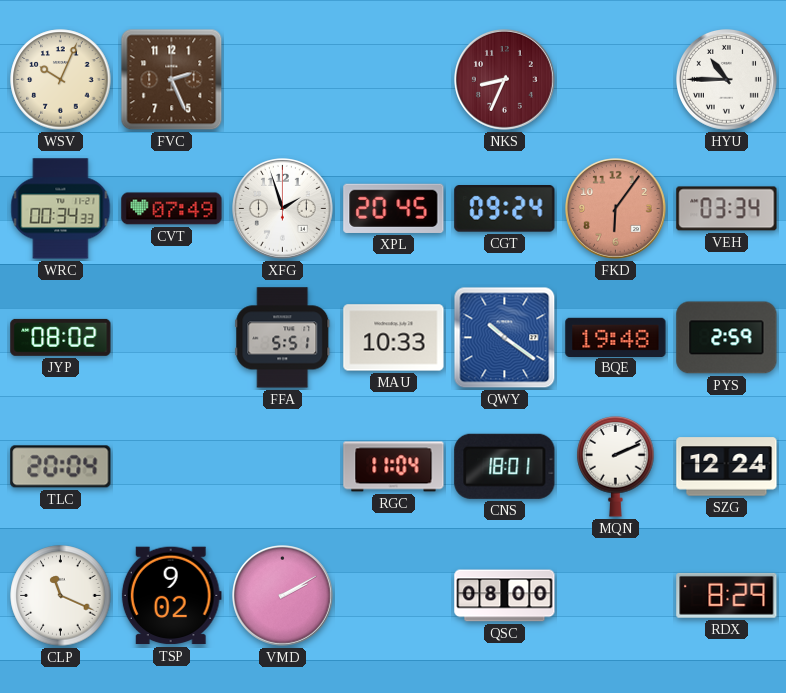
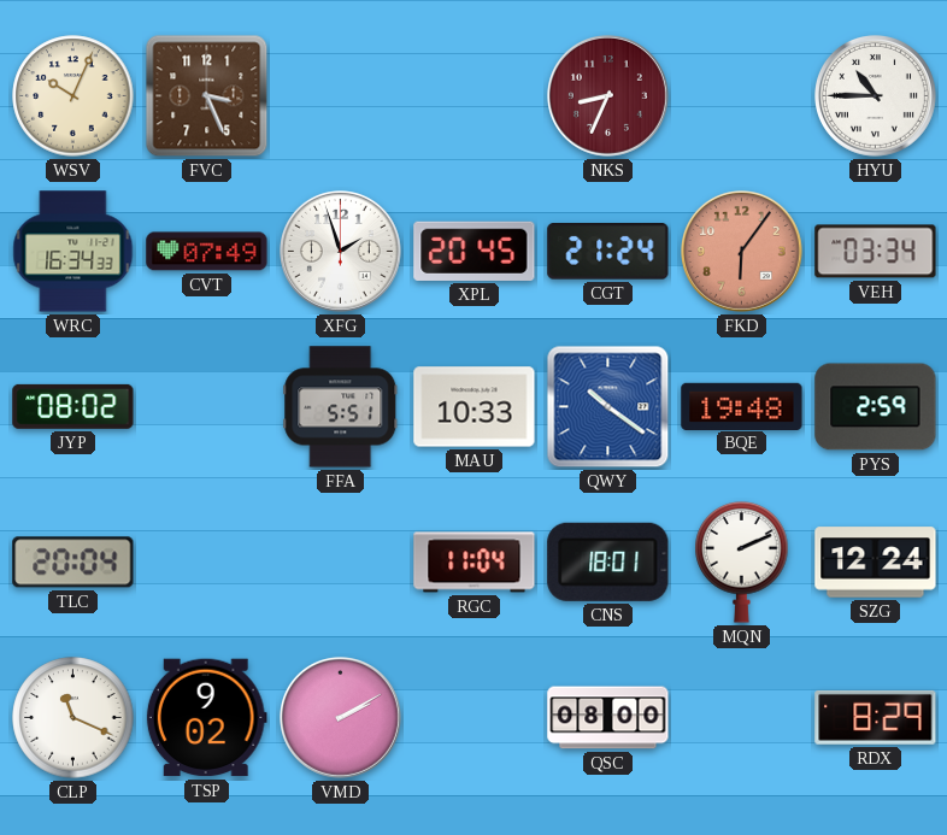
FVC: 2:26 -> 3:26
WRC: 00:34 -> 16:34
CGT: 09:24 -> 21:24
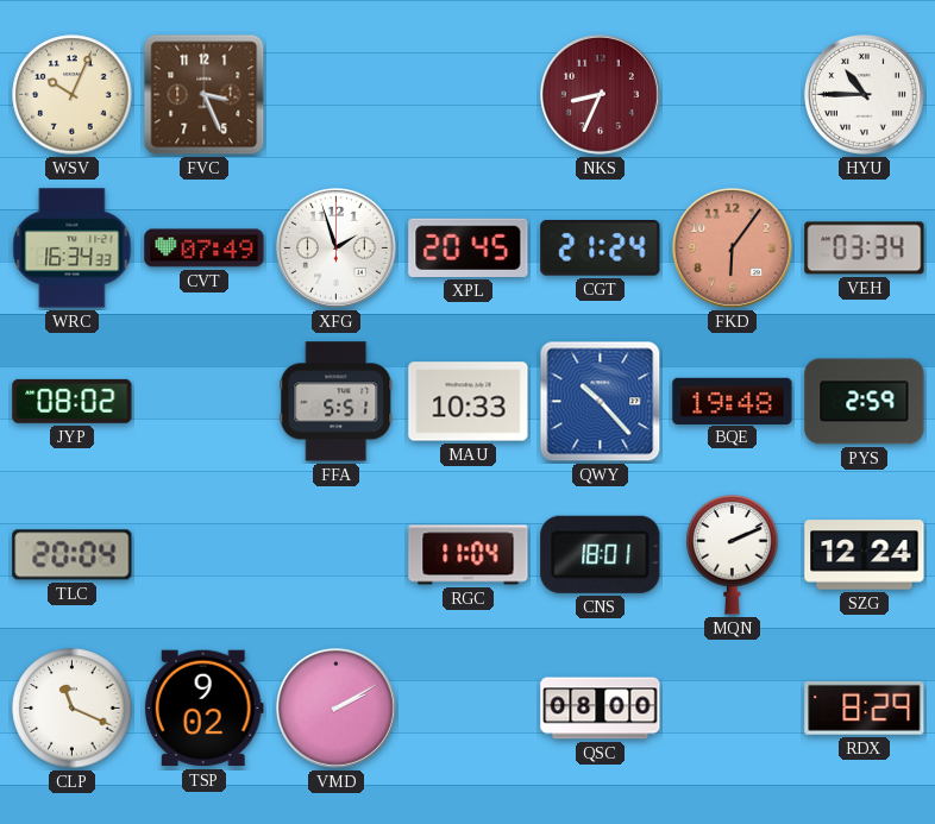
QWY: 10:21 -> 10:23
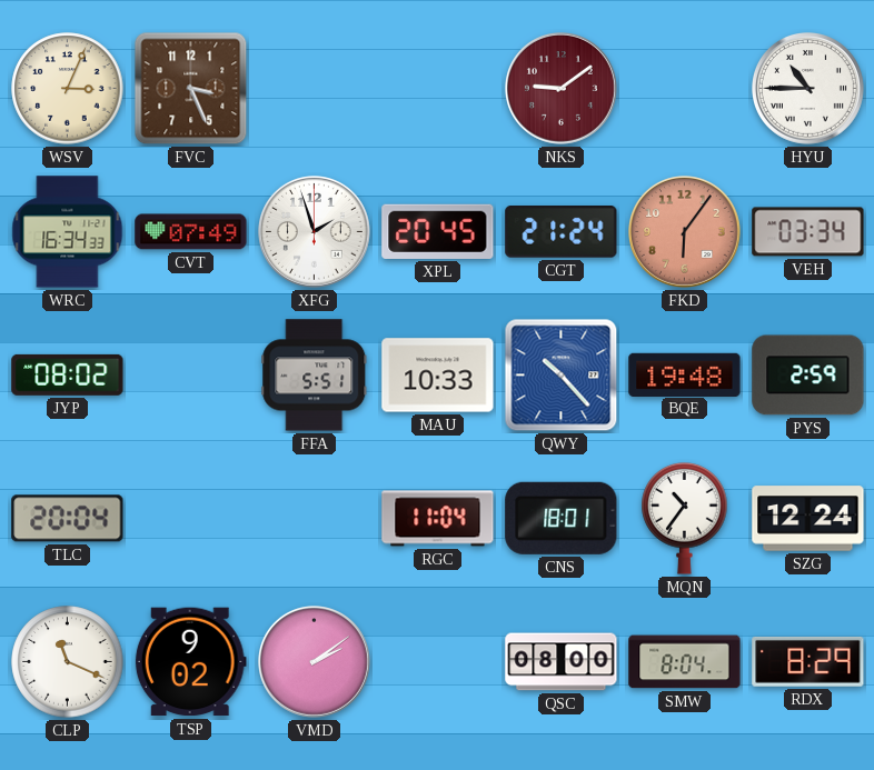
WSV: 10:04 -> 3:04
NKS: 8:34 -> 9:09
MQN: 2:11 -> 10:36
VMD: 2:10 -> 2:09
SMW: none -> 8:04
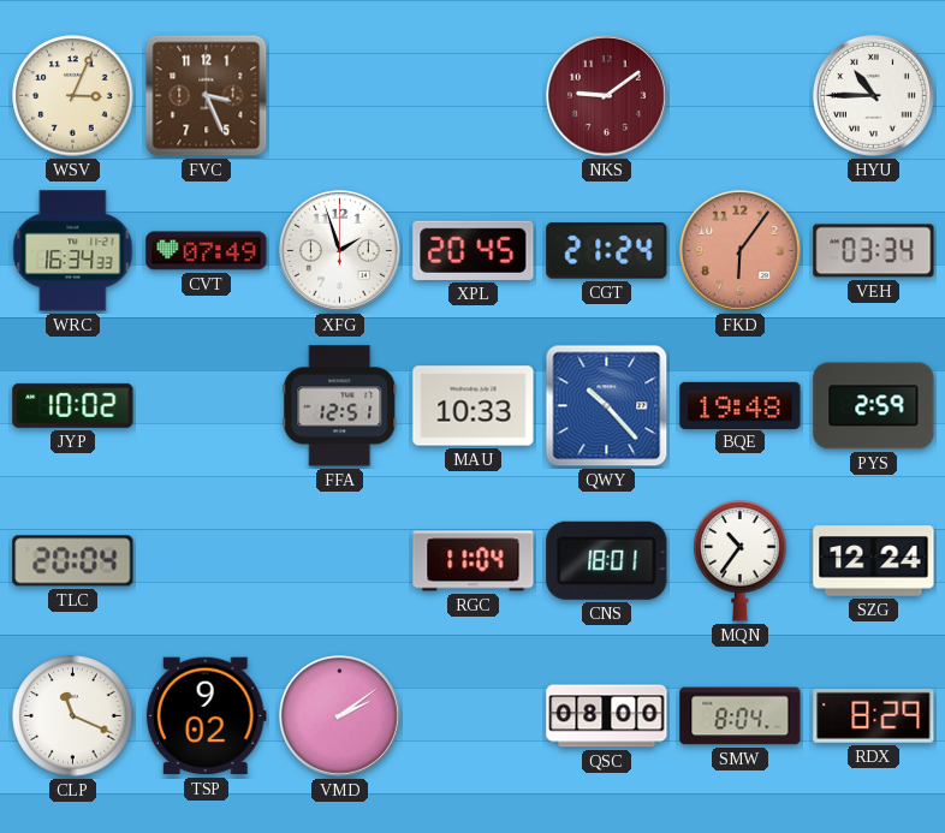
JYP: 08:02 -> 10:02
FFA: 5:51 -> 12:51
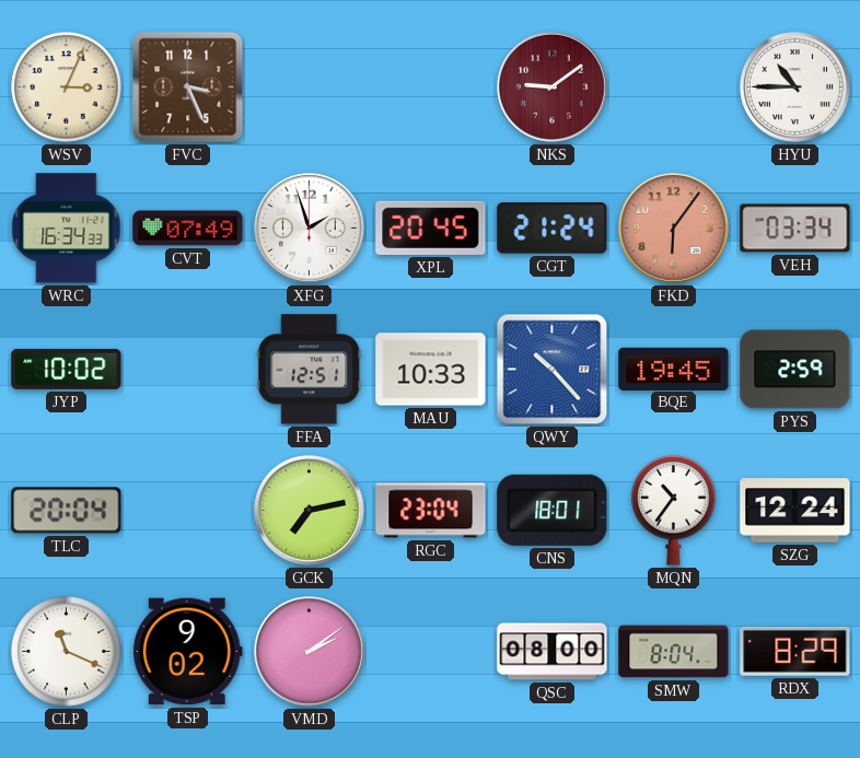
BQE: 19:48 -> 19:45
GCK: none -> 7:13
RGC: 11:04 -> 23:04
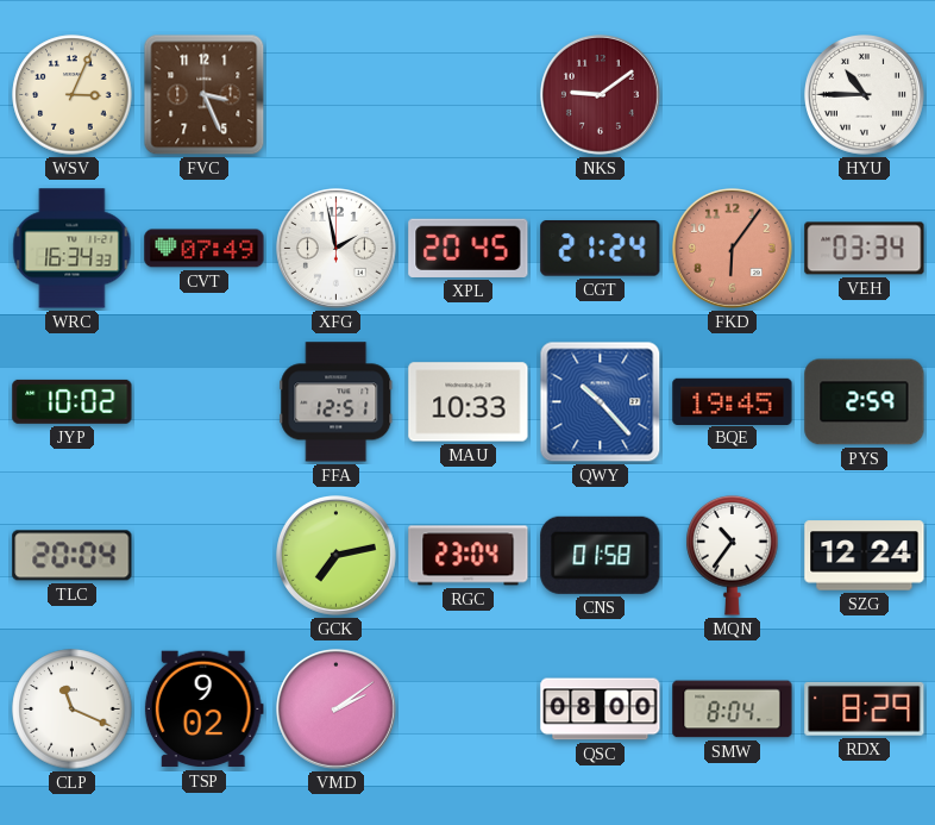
XFG: 1:57 -> 1:58
CNS: 18:01 -> 01:58
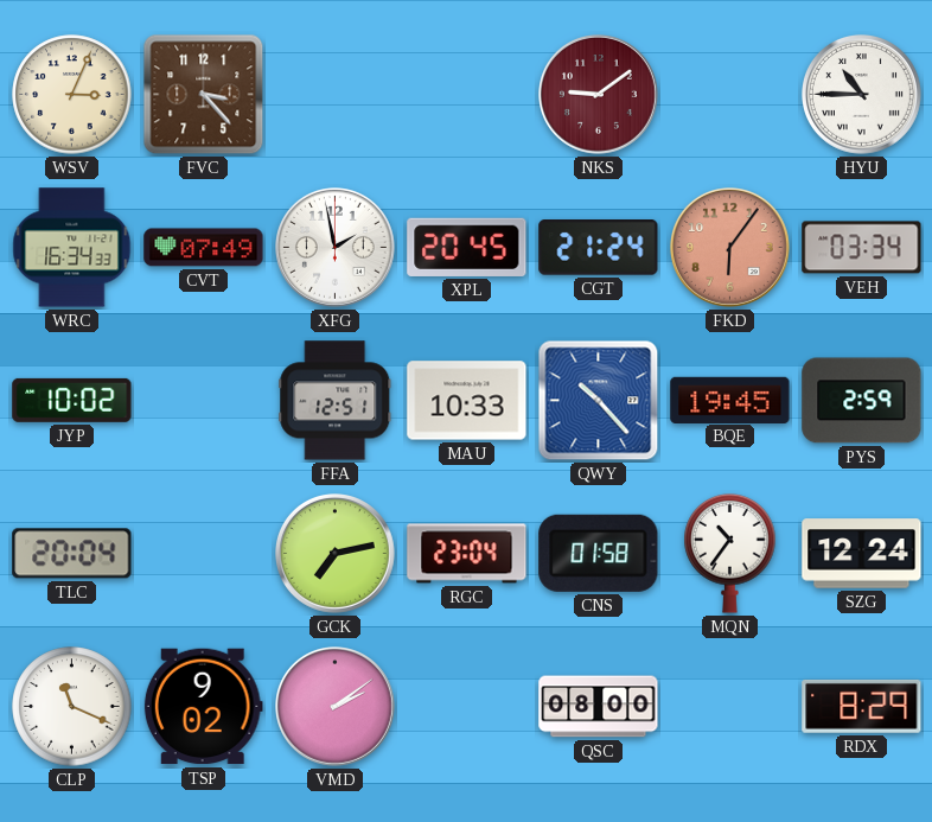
FVC: 3:26 -> 3:23
SMW: 8:04 -> none
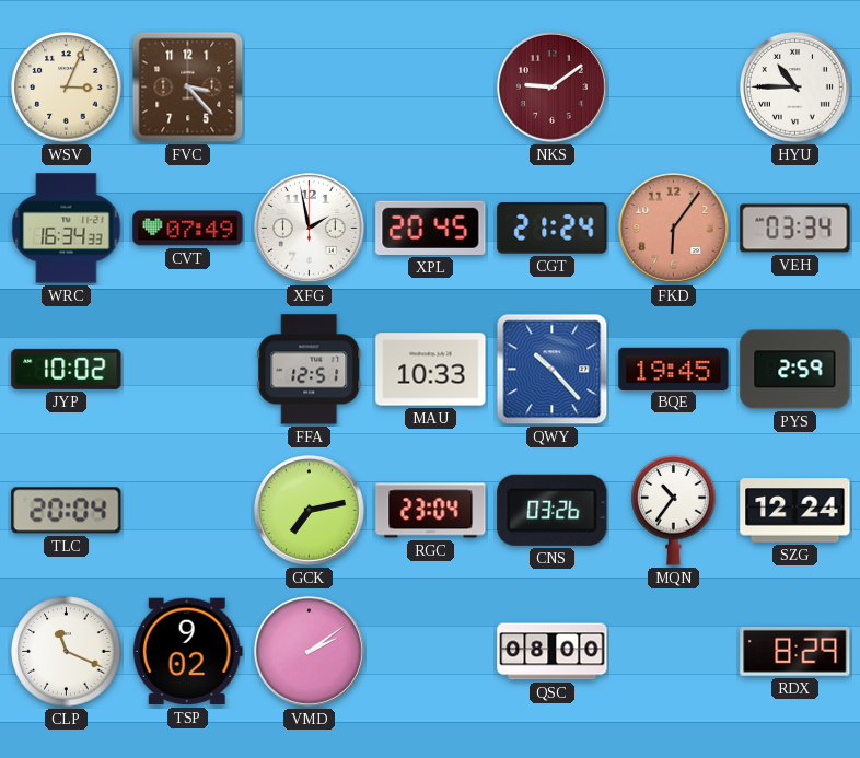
CNS: 01:58 -> 03:26
